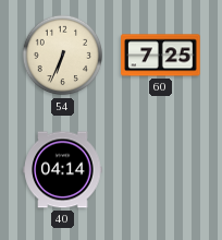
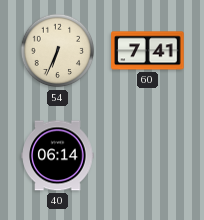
60: 7:25 -> 7:41
40: 04:14 -> 06:14
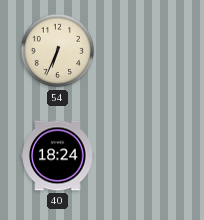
60: 7:41 -> none
40: 06:14 -> 18:24
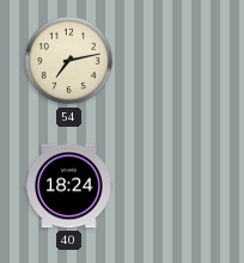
54: 6:34 -> 7:13
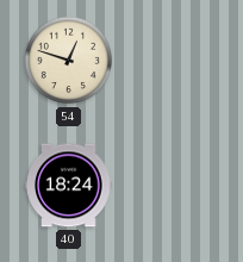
54: 7:13 -> 12:48
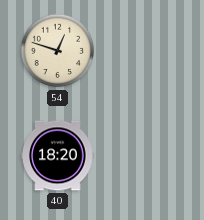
40: 18:24 -> 18:20
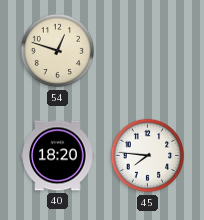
45: none -> 7:46
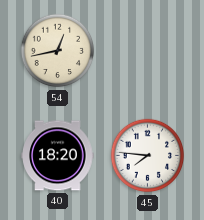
54: 12:48 -> 12:43
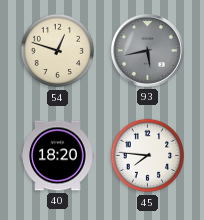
54: 12:43 -> 12:48
93: none -> 5:43
